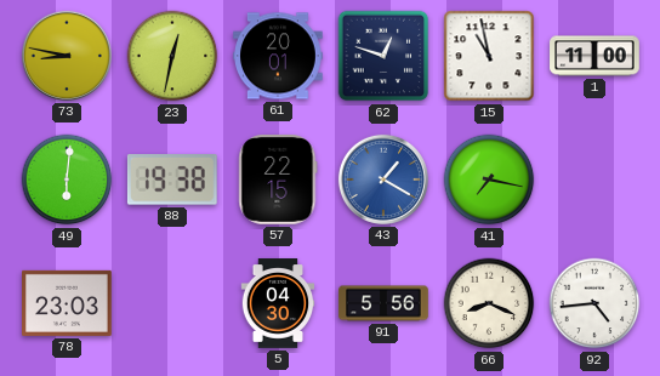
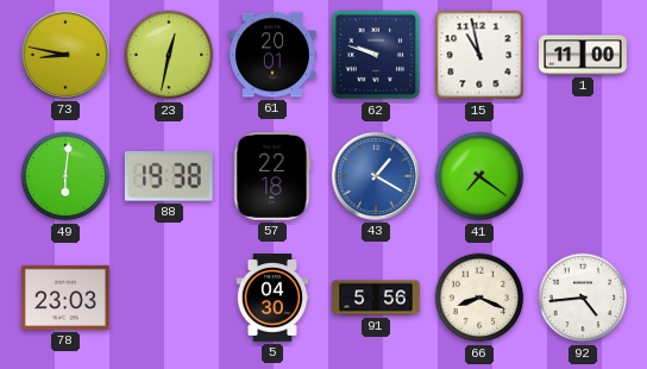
62: 12:48 -> 9:48
57: 22:15 -> 22:18
41: 7:17 -> 7:21
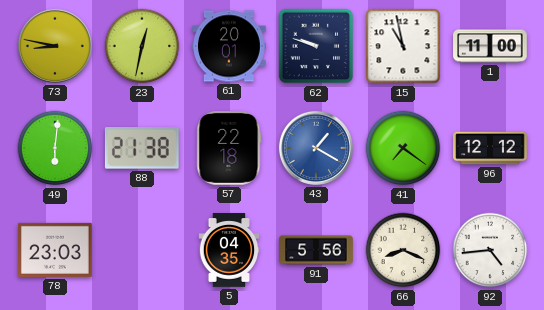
88: 19:38 -> 21:38
96: none -> 12:12
5: 04:30 -> 04:35
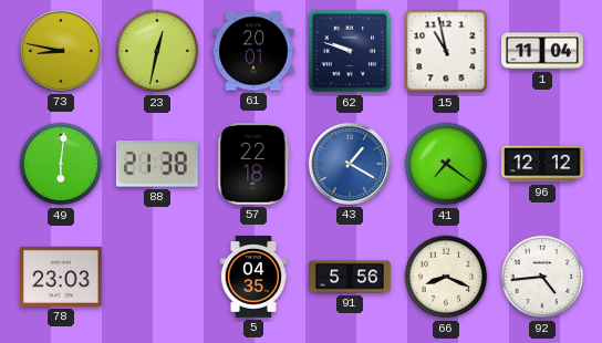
1: 11:00 -> 11:04
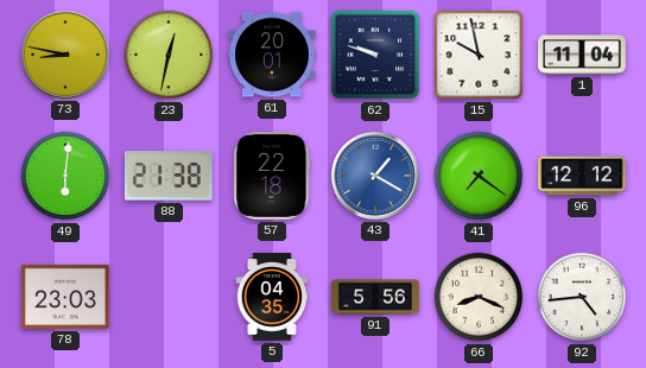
15: 10:58 -> 9:58
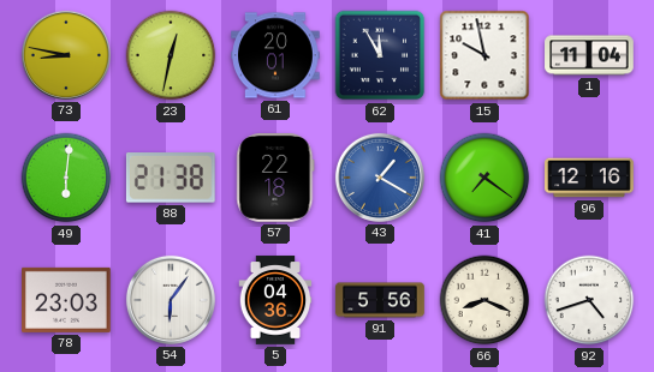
62: 9:48 -> 11:55
96: 12:12 -> 12:16
54: none -> 6:06
5: 04:35 -> 04:36
92: 4:44 -> 4:42
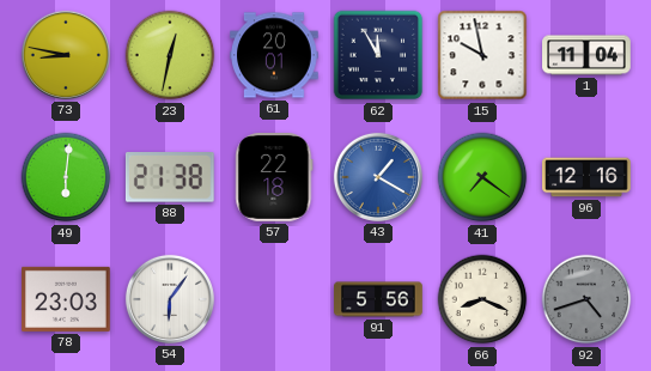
5: 04:36 -> none
92 dial: white -> grey
